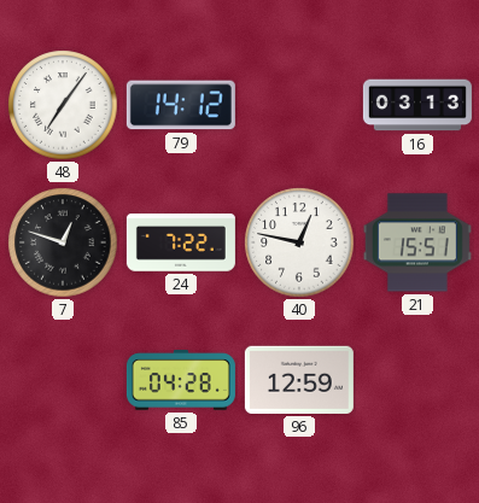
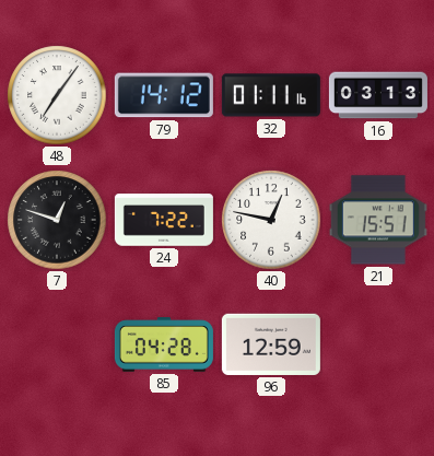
32: none -> 01:11
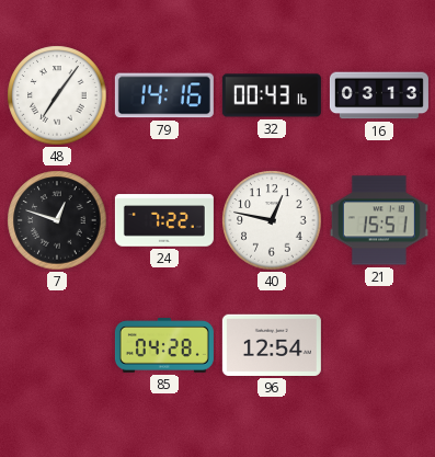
79: 14:12 -> 14:16
32: 01:11 -> 00:43
96: 12:59 -> 12:54
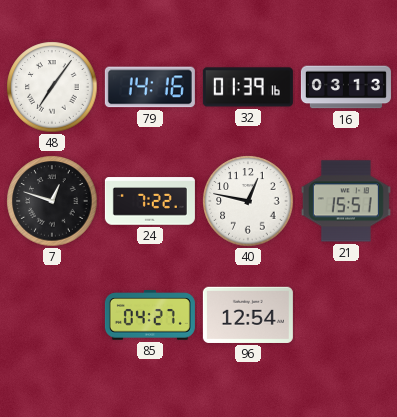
32: 00:43 -> 01:39
85: 04:28 -> 04:27
